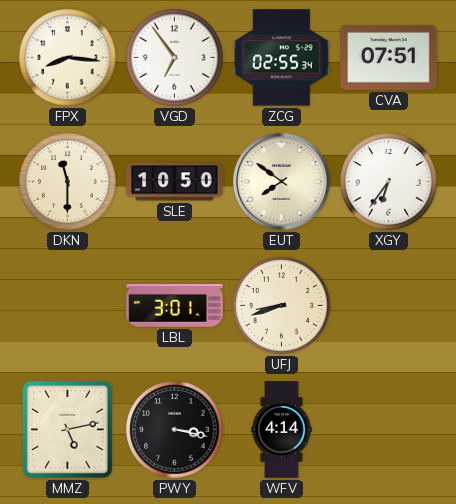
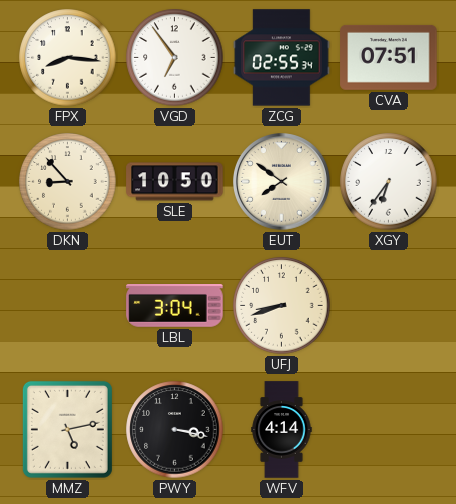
DKN: 11:30 -> 8:53
LBL: 3:01 -> 3:04
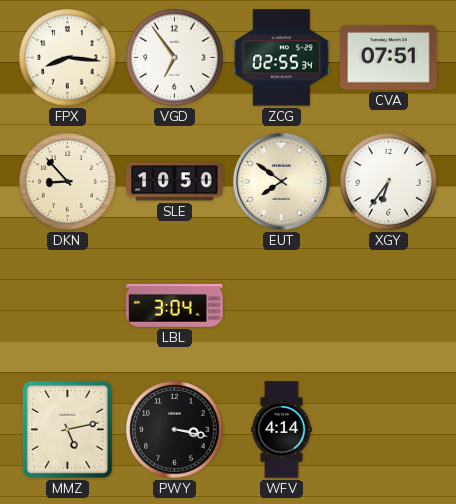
UFJ: 8:42 -> none
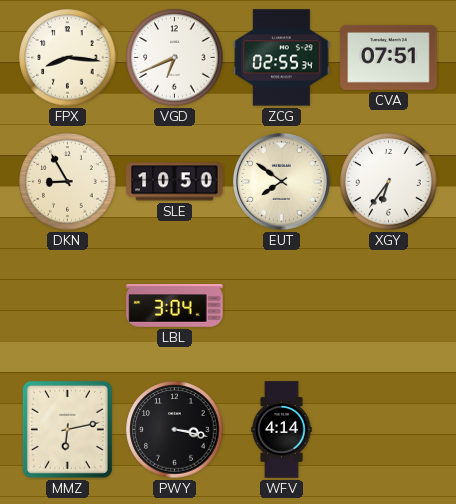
VGD: 6:54 -> 6:41
DKN: 8:53 -> 8:55
MMZ: 5:13 -> 6:13
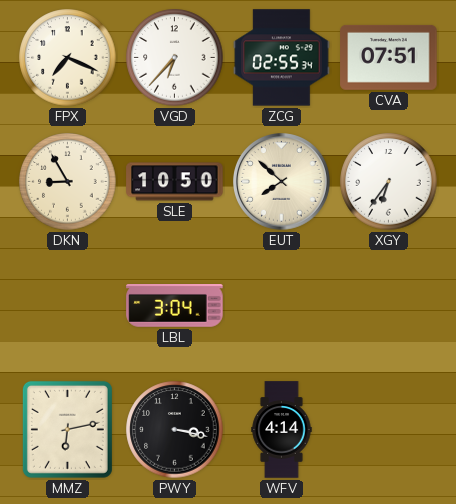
FPX: 8:16 -> 7:19
VGD: 6:41 -> 6:37
EUT: 7:51 -> 7:52
